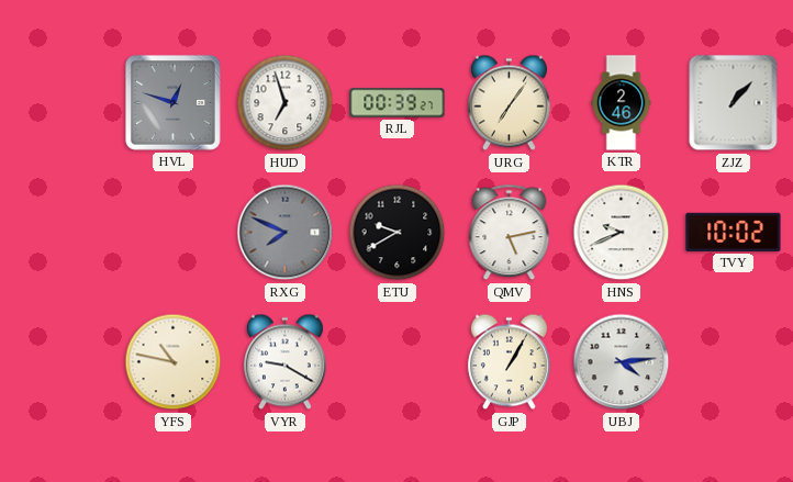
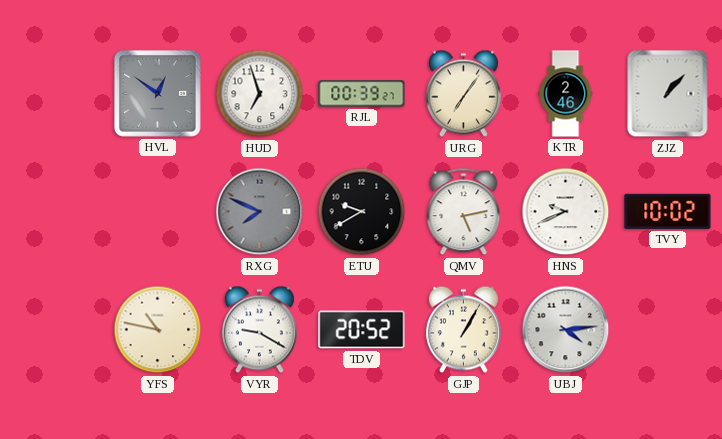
HVL: 12:48 -> 12:51
TDV: none -> 20:52
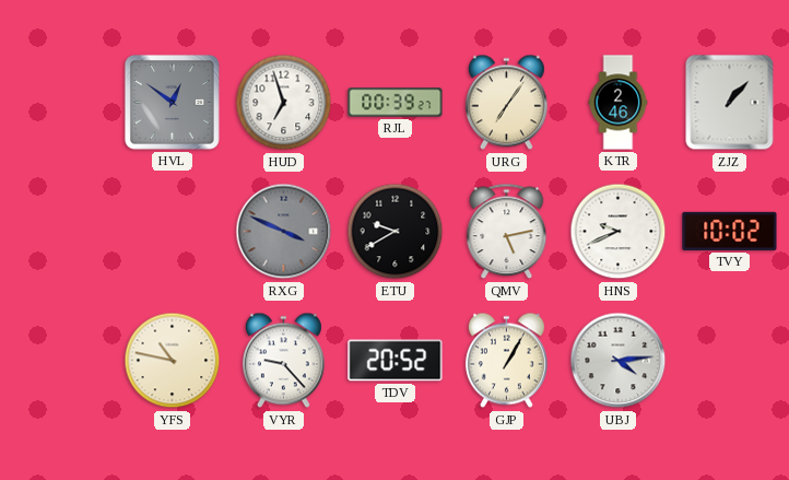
RXG: 7:49 -> 3:49
VYR: 9:20 -> 9:23
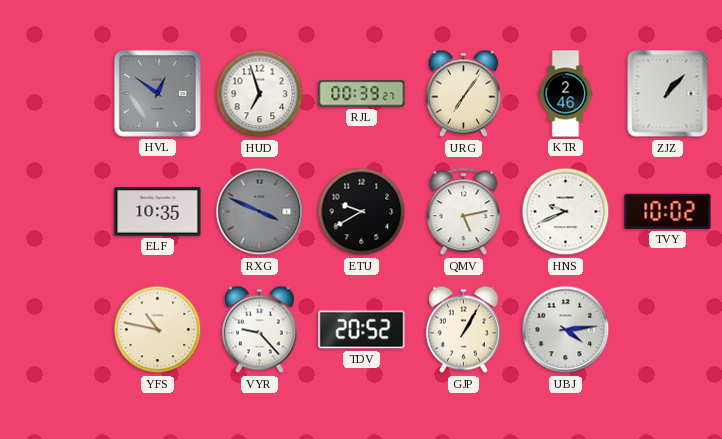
ELF: none -> 10:35
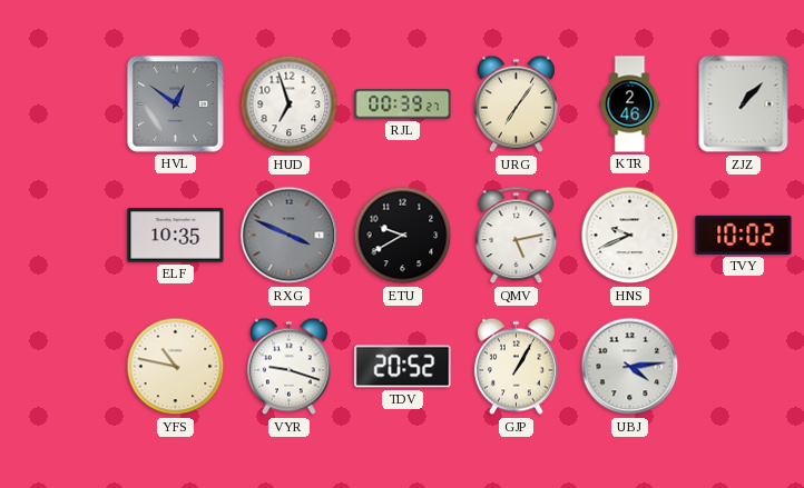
VYR: 9:23 -> 9:18
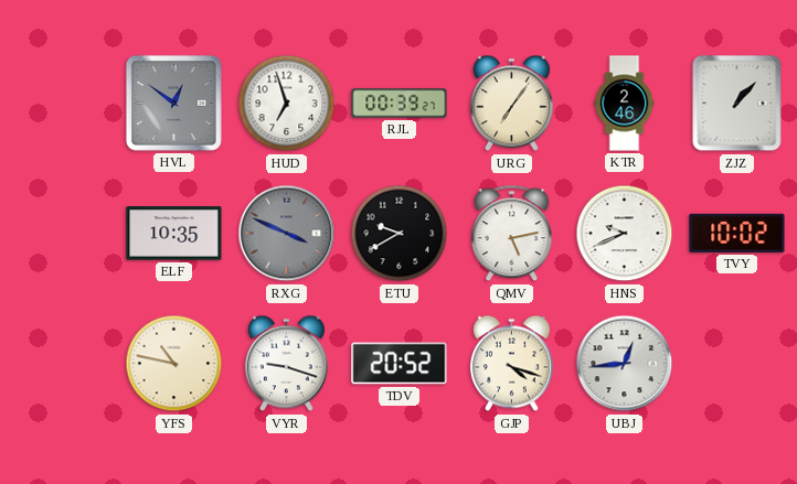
GJP: 1:05 -> 4:18
UBJ: 4:14 -> 12:44
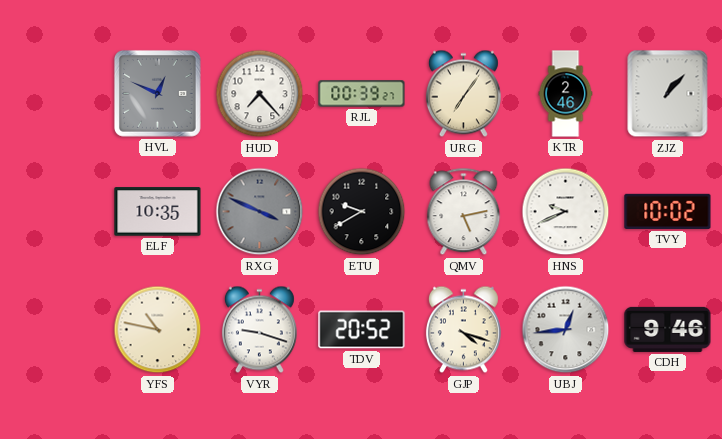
HVL: 12:51 -> 12:49
HUD: 6:57 -> 7:23
CDH: none -> 9:46
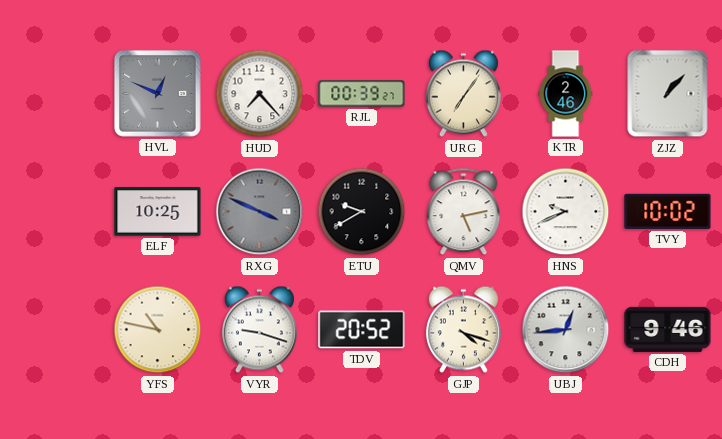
ELF: 10:35 -> 10:25
